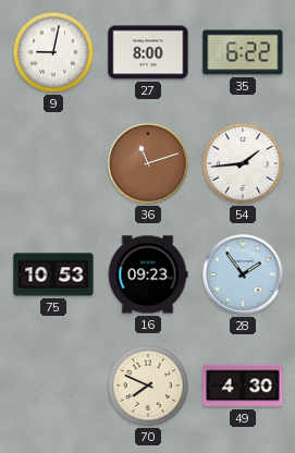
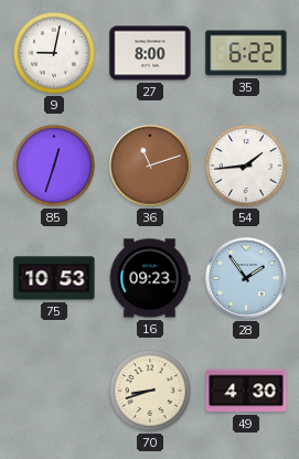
85: none -> 12:33
70: 7:49 -> 8:42
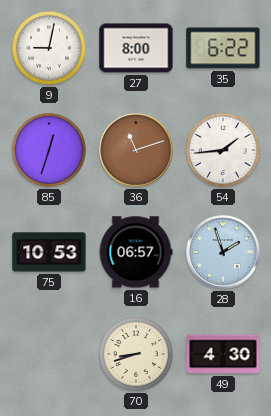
16: 09:23 -> 06:57
28: 1:54 -> 1:57
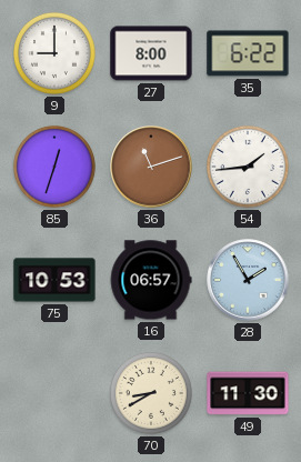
9: 9:02 -> 9:00
28: 1:57 -> 1:55
70: 8:42 -> 8:40
49: 4:30 -> 11:30
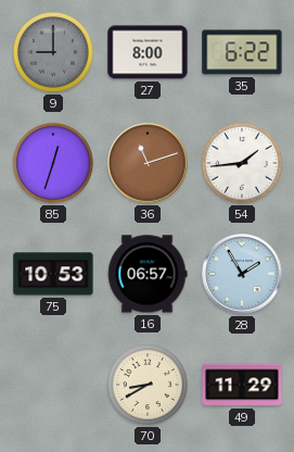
9 dial: white -> grey
49: 11:30 -> 11:29
